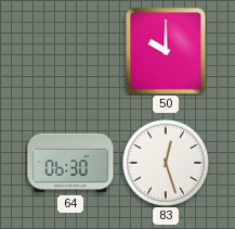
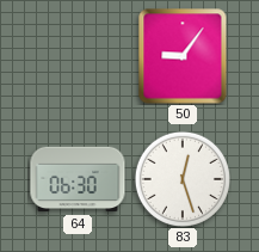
50: 10:00 -> 9:06
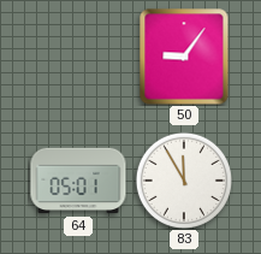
64: 06:30 -> 05:01
83: 12:27 -> 11:55
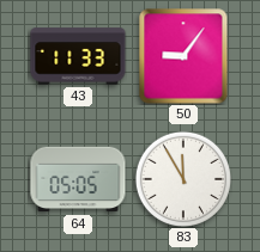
43: none -> 11:33
64: 05:01 -> 05:05
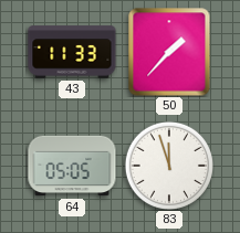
50: 9:06 -> 1:37
83: 11:55 -> 11:57
